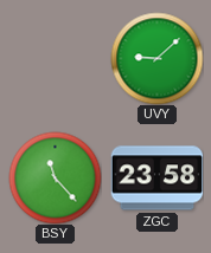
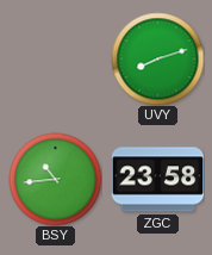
UVY: 9:08 -> 8:12
BSY: 11:23 -> 10:44
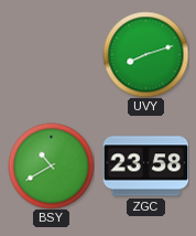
BSY: 10:44 -> 10:40
